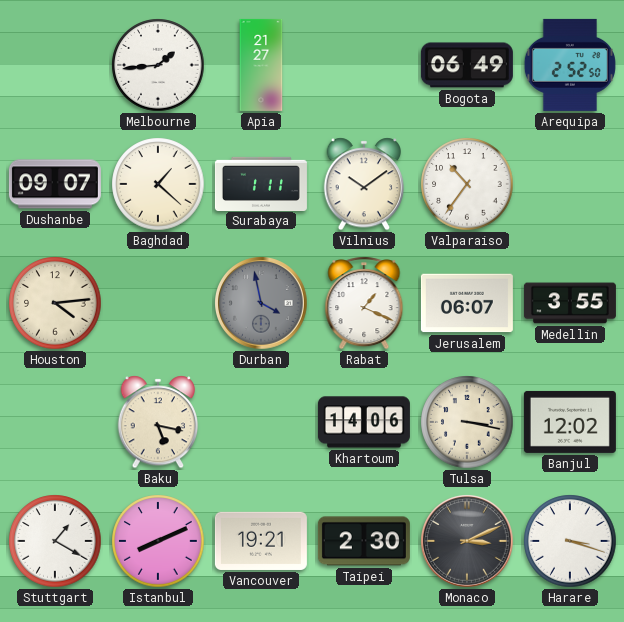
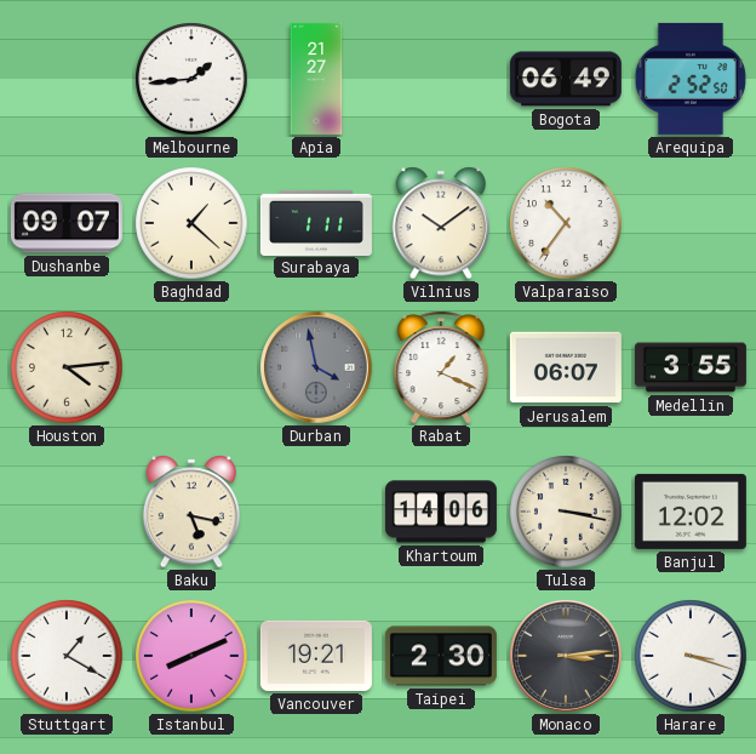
Monaco: 3:11 -> 3:14
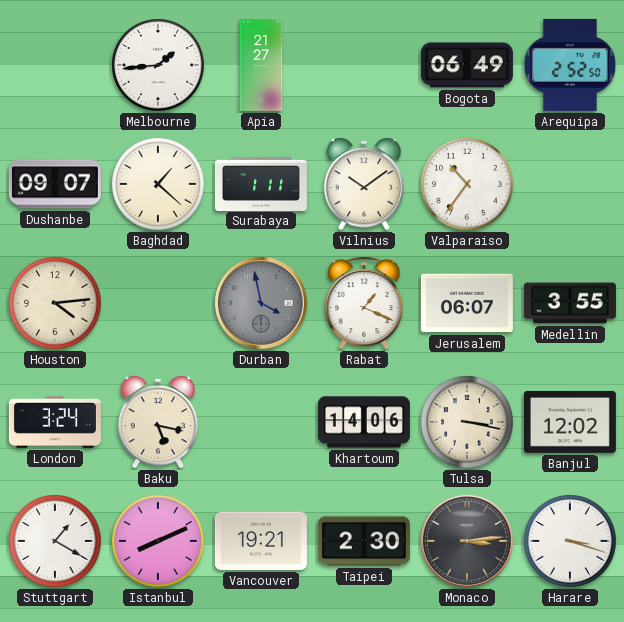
London: none -> 3:24
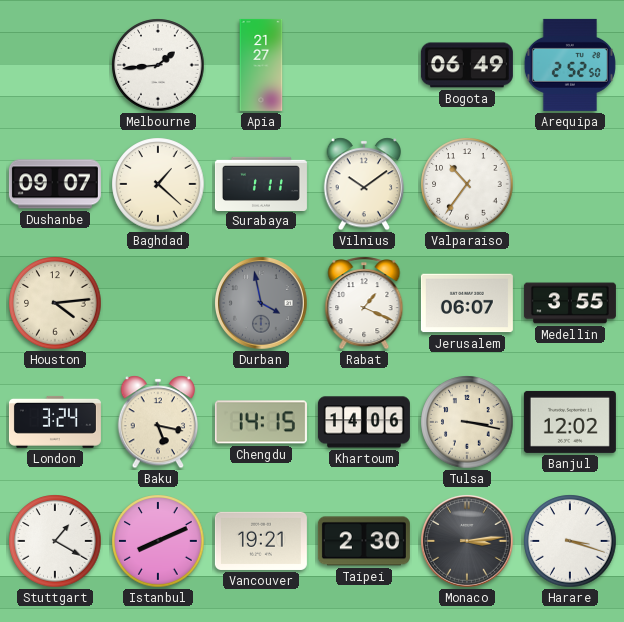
Chengdu: none -> 14:15
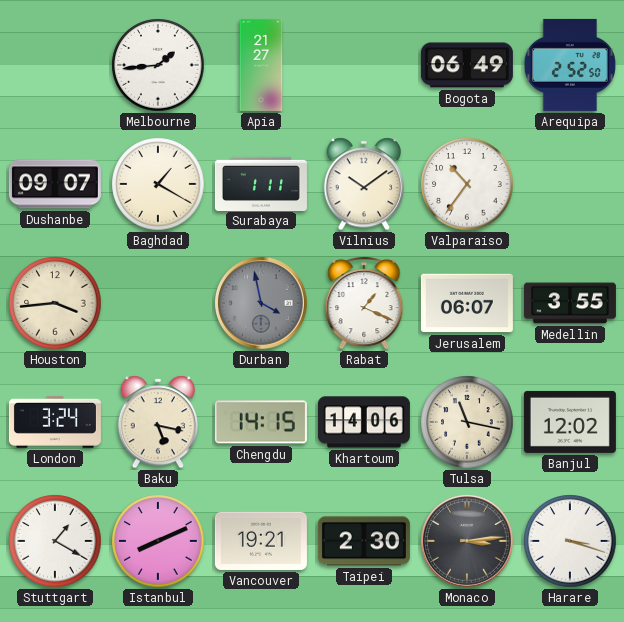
Baghdad: 1:22 -> 1:20
Houston: 4:14 -> 3:44
Tulsa: 3:17 -> 11:17
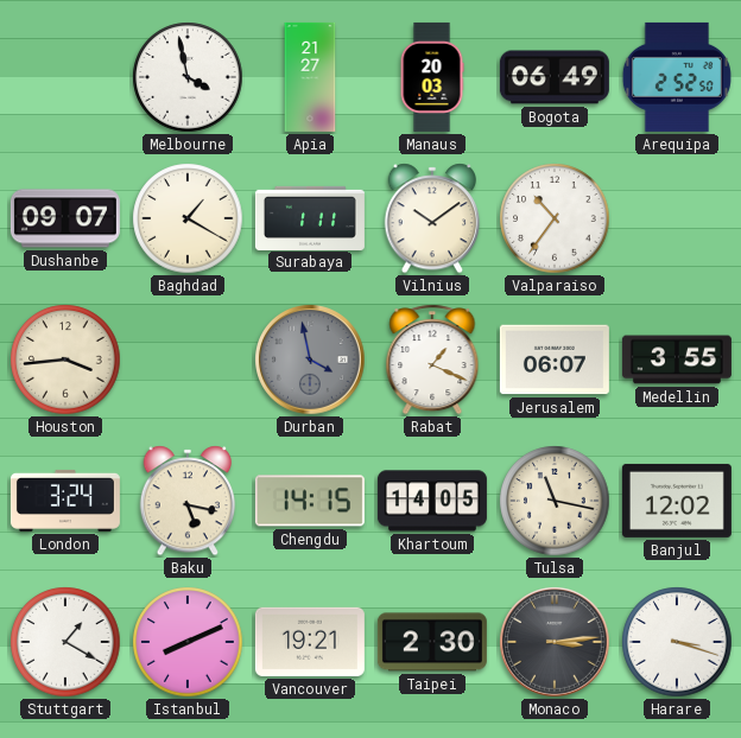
Melbourne: 1:44 -> 3:58
Manaus: none -> 20:03
Khartoum: 14:06 -> 14:05
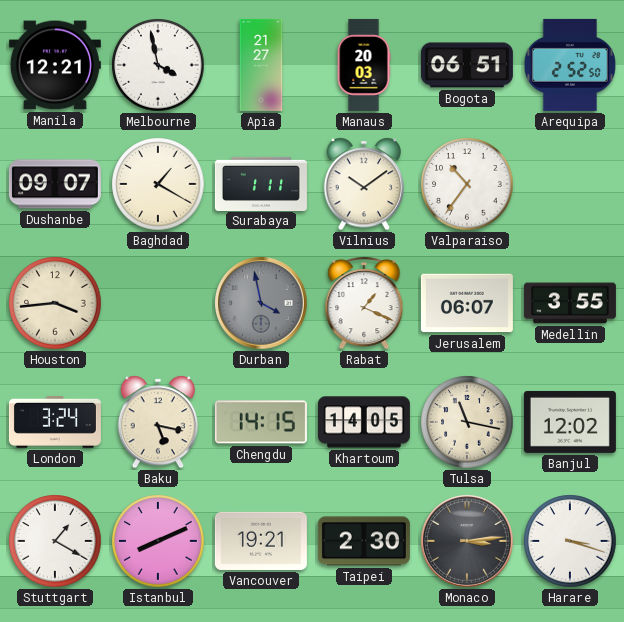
Manila: none -> 12:21
Bogota: 06:49 -> 06:51
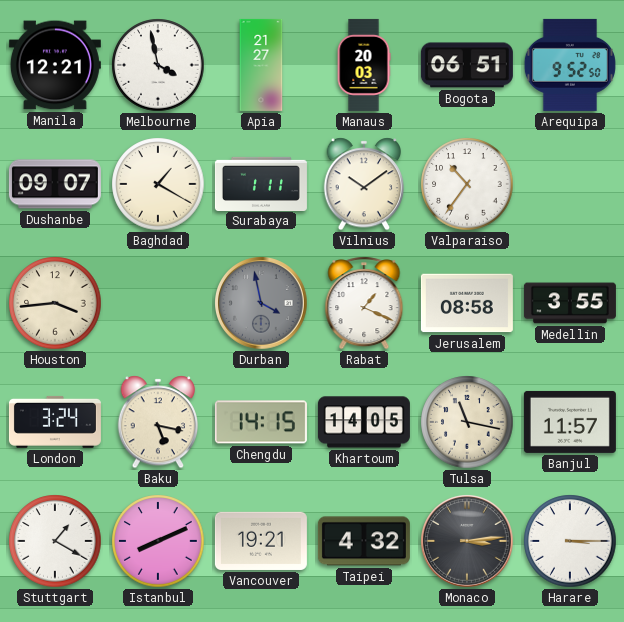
Arequipa: 2:52 -> 9:52
Jerusalem: 06:07 -> 08:58
Banjul: 12:02 -> 11:57
Taipei: 2:30 -> 4:32
Harare: 3:18 -> 3:15
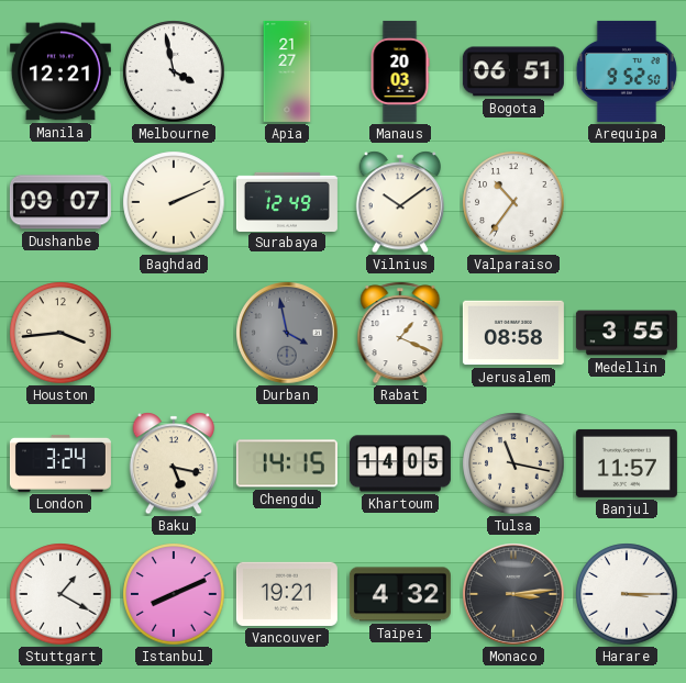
Baghdad: 1:20 -> 2:11
Surabaya: 1:11 -> 12:49
